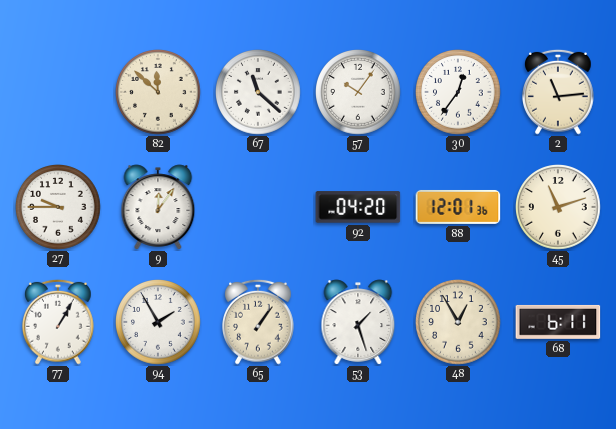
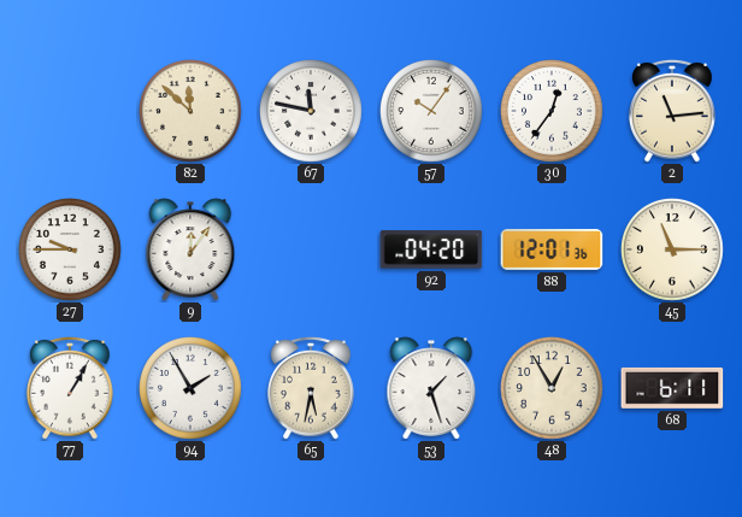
67: 11:22 -> 11:47
45: 11:12 -> 11:15
65: 1:06 -> 5:32
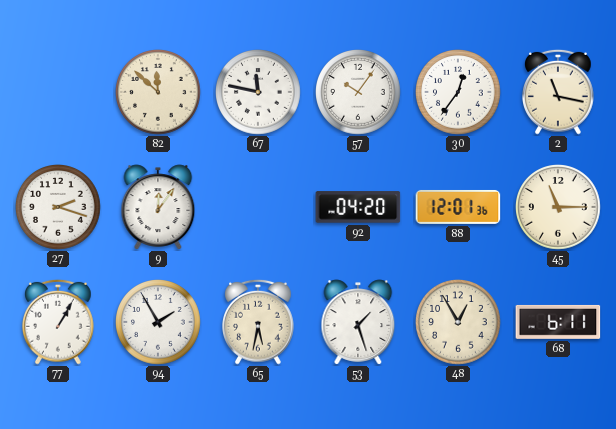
2: 11:14 -> 11:17
27: 9:45 -> 2:18
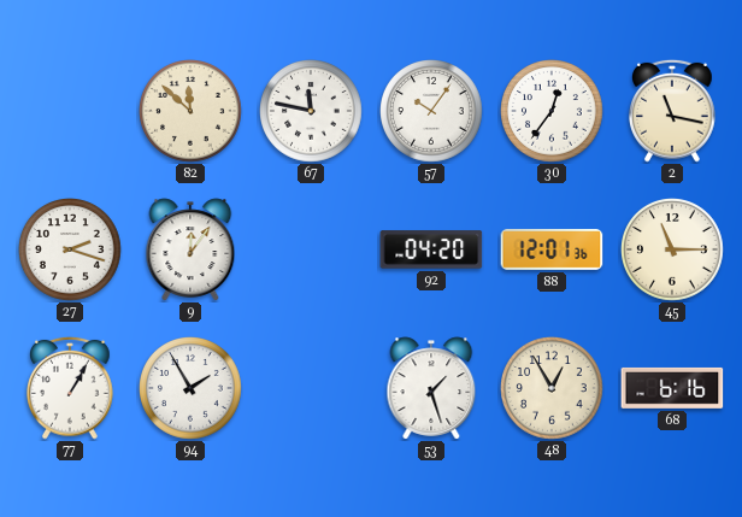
65: 5:32 -> none
68: 6:11 -> 6:16
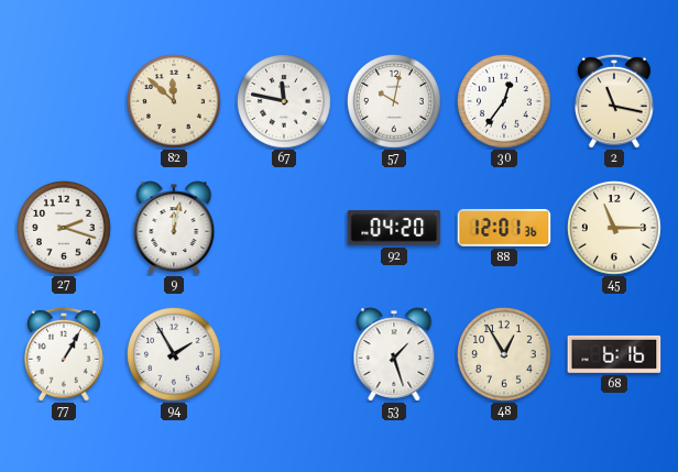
57: 10:06 -> 10:02
9: 12:06 -> 12:02
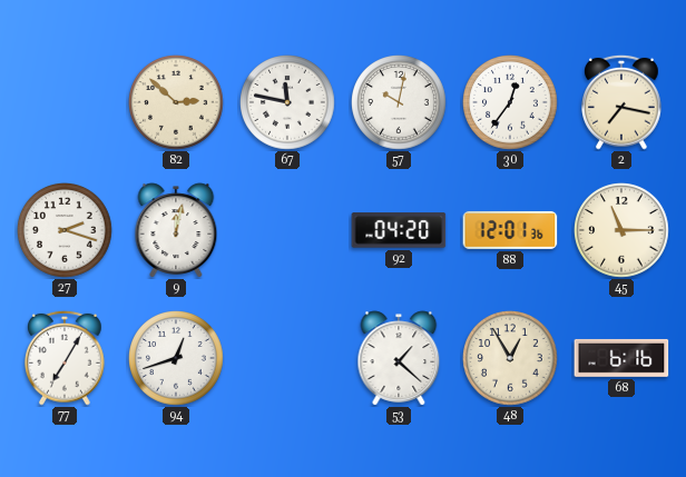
82: 11:52 -> 2:52
2: 11:17 -> 7:17
77: 1:05 -> 7:05
94: 1:55 -> 12:42
53: 1:27 -> 1:22
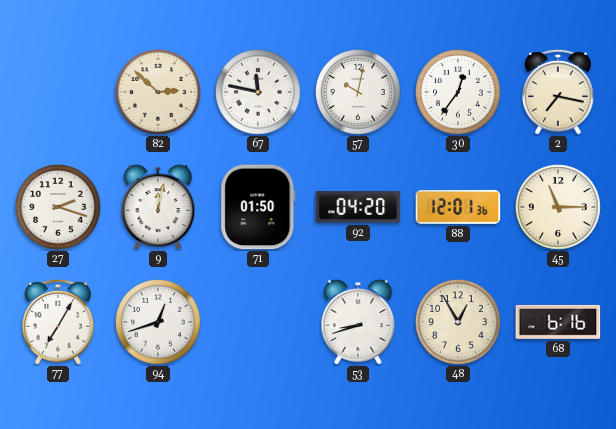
71: none -> 01:50
53: 1:22 -> 8:42
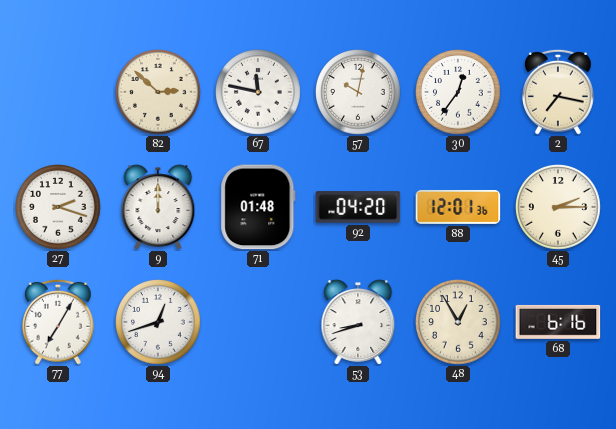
9: 12:02 -> 12:00
71: 01:50 -> 01:48
45: 11:15 -> 2:15
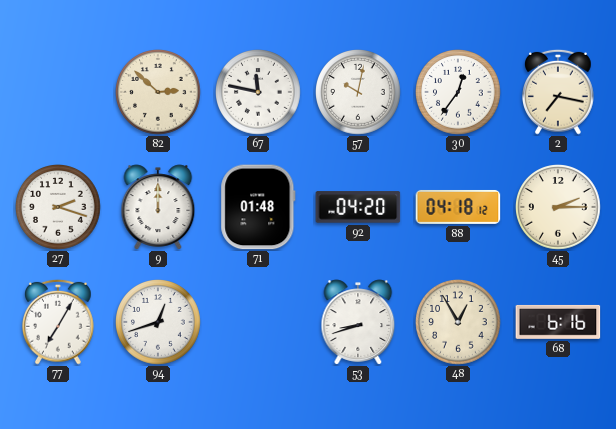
88: 12:01 -> 04:18
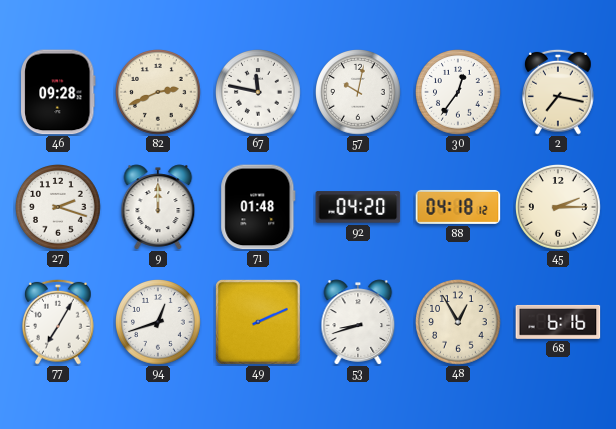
46: none -> 09:28
82: 2:52 -> 2:41
49: none -> 2:11
